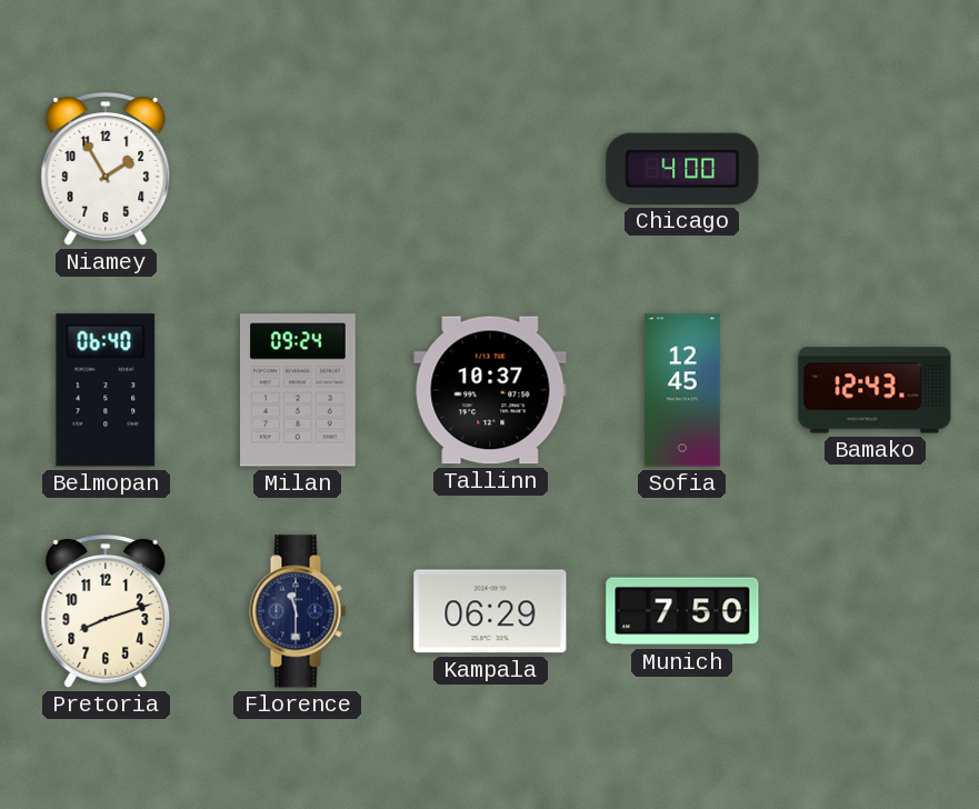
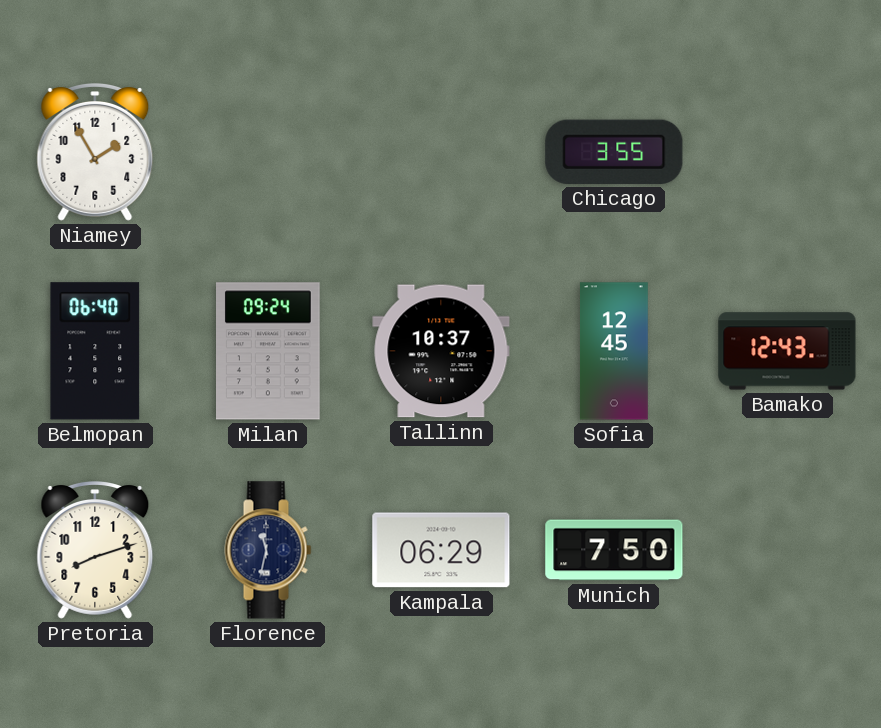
Chicago: 4:00 -> 3:55
Florence: 11:30 -> 11:32
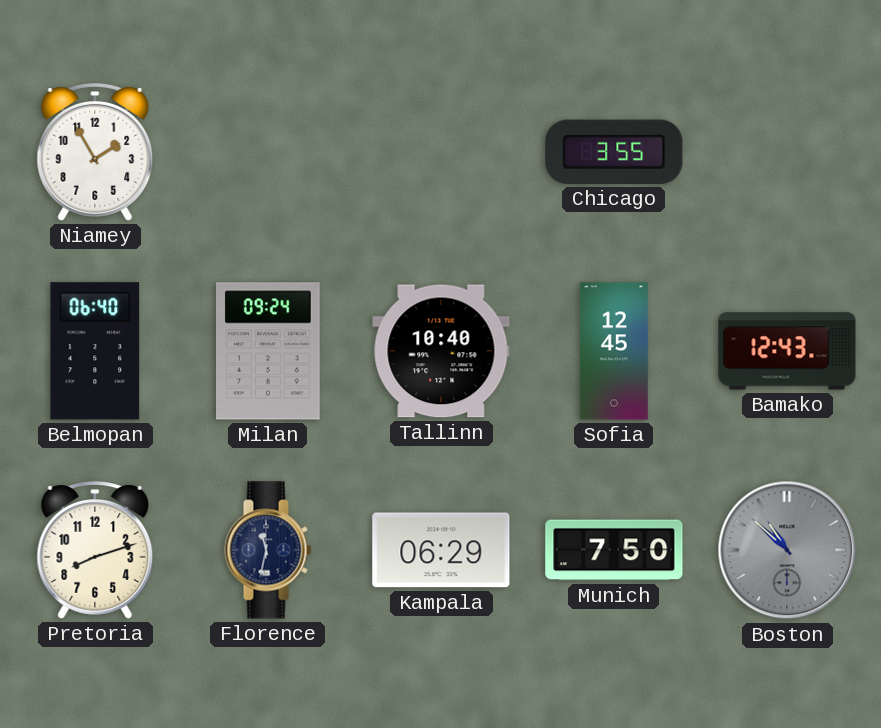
Tallinn: 10:37 -> 10:40
Boston: none -> 10:52
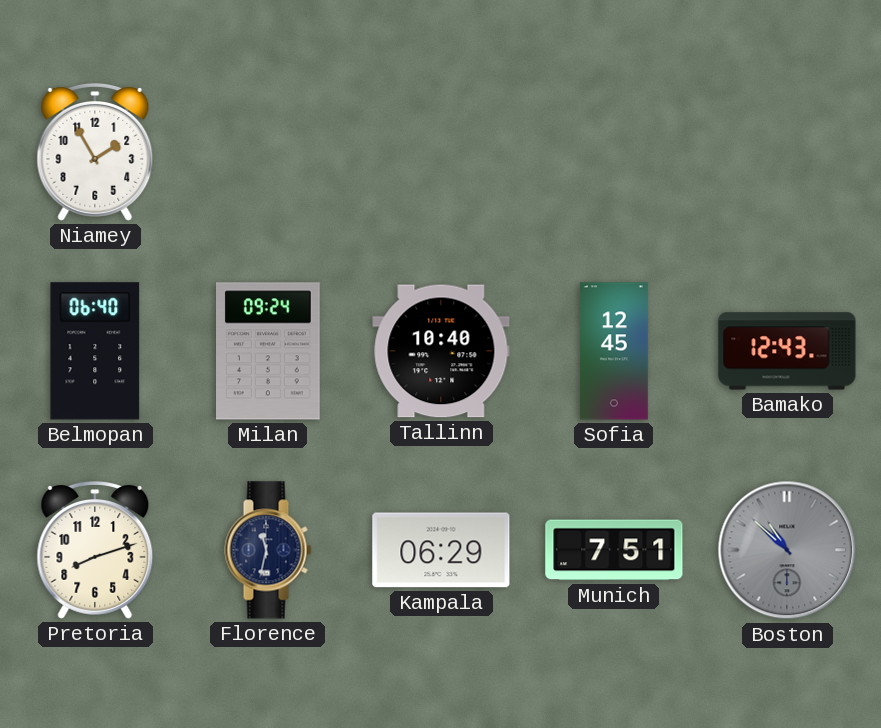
Chicago: 3:55 -> none
Munich: 7:50 -> 7:51
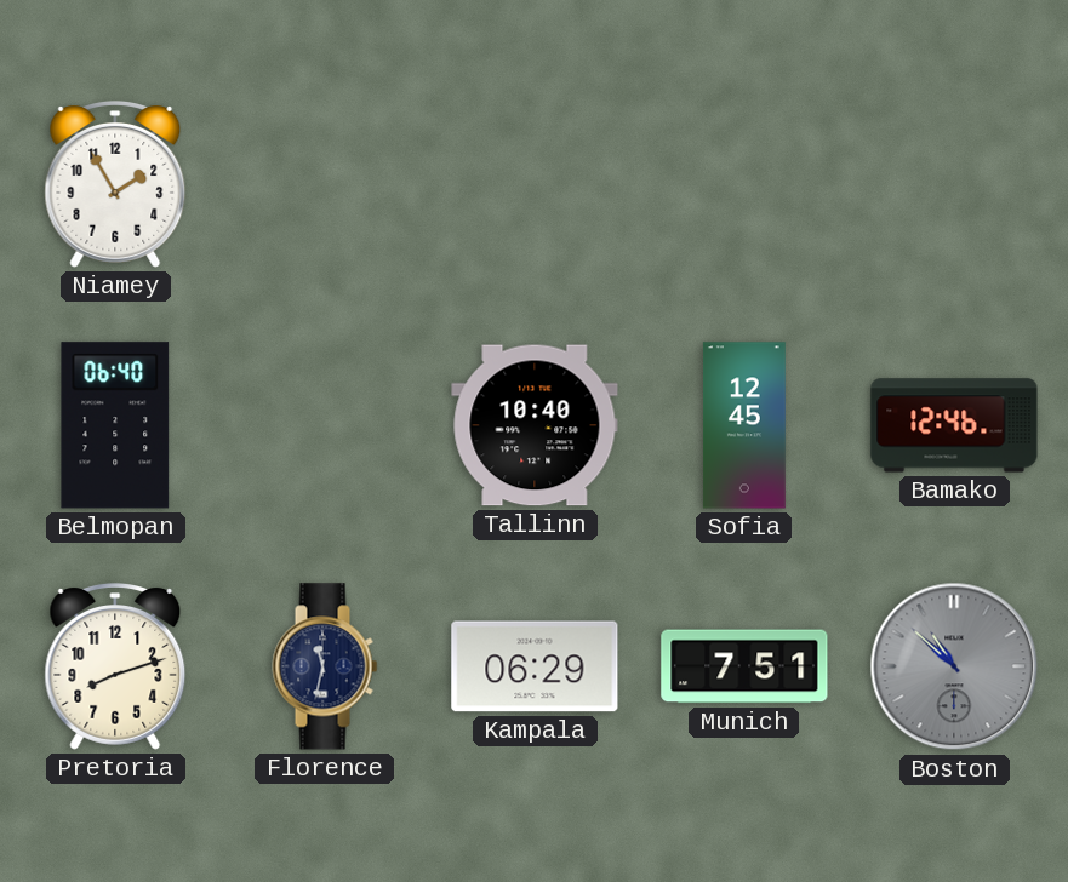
Milan: 09:24 -> none
Bamako: 12:43 -> 12:46
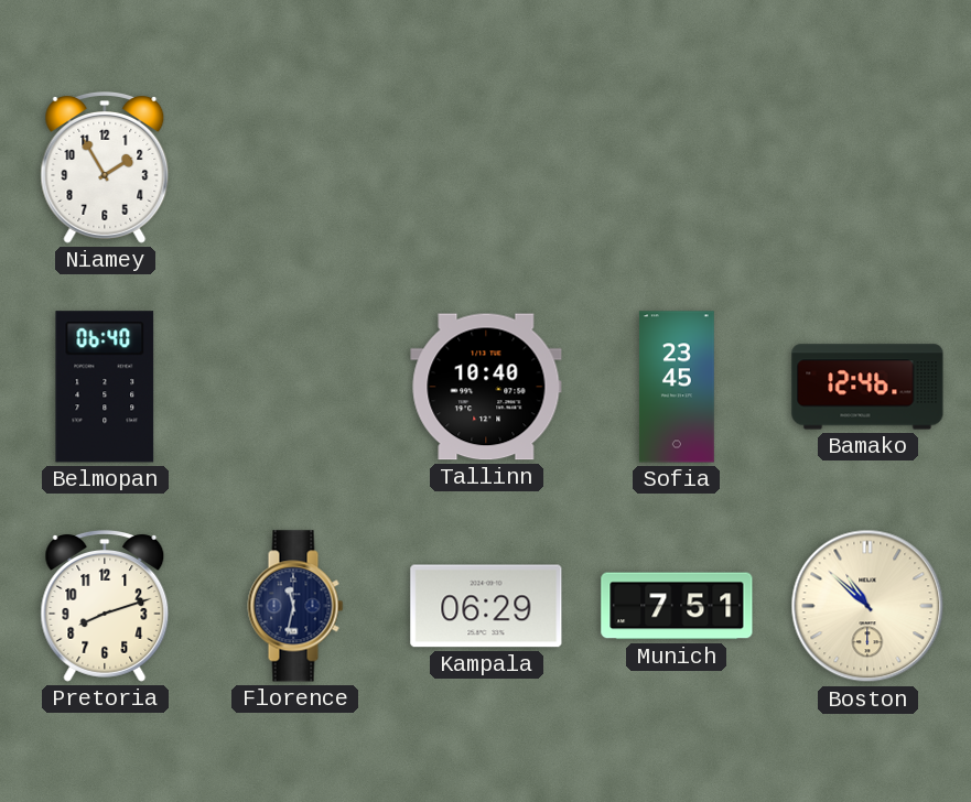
Sofia: 12:45 -> 23:45
Boston dial: grey -> cream
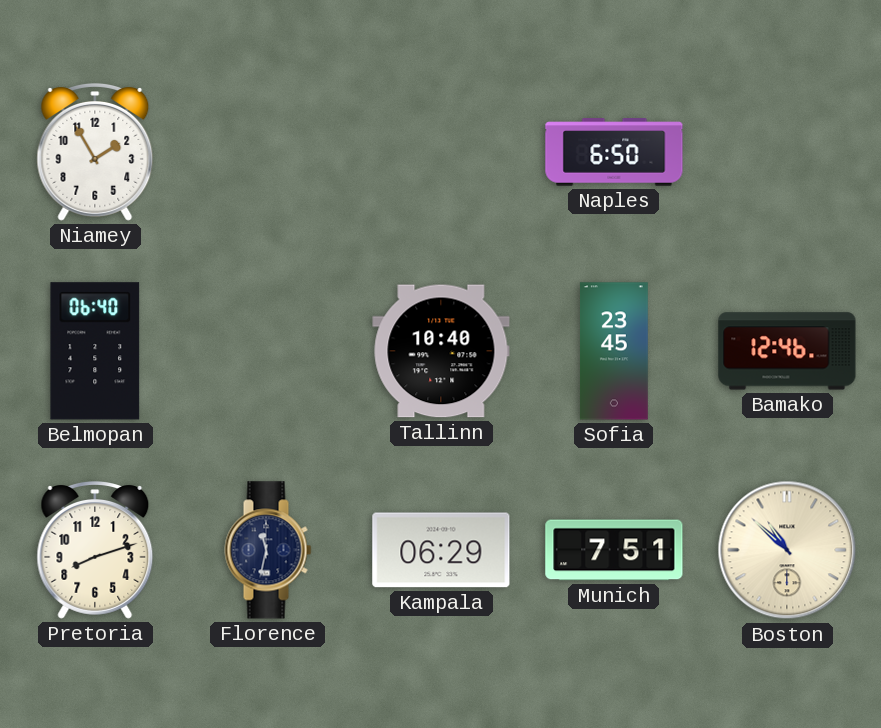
Naples: none -> 6:50
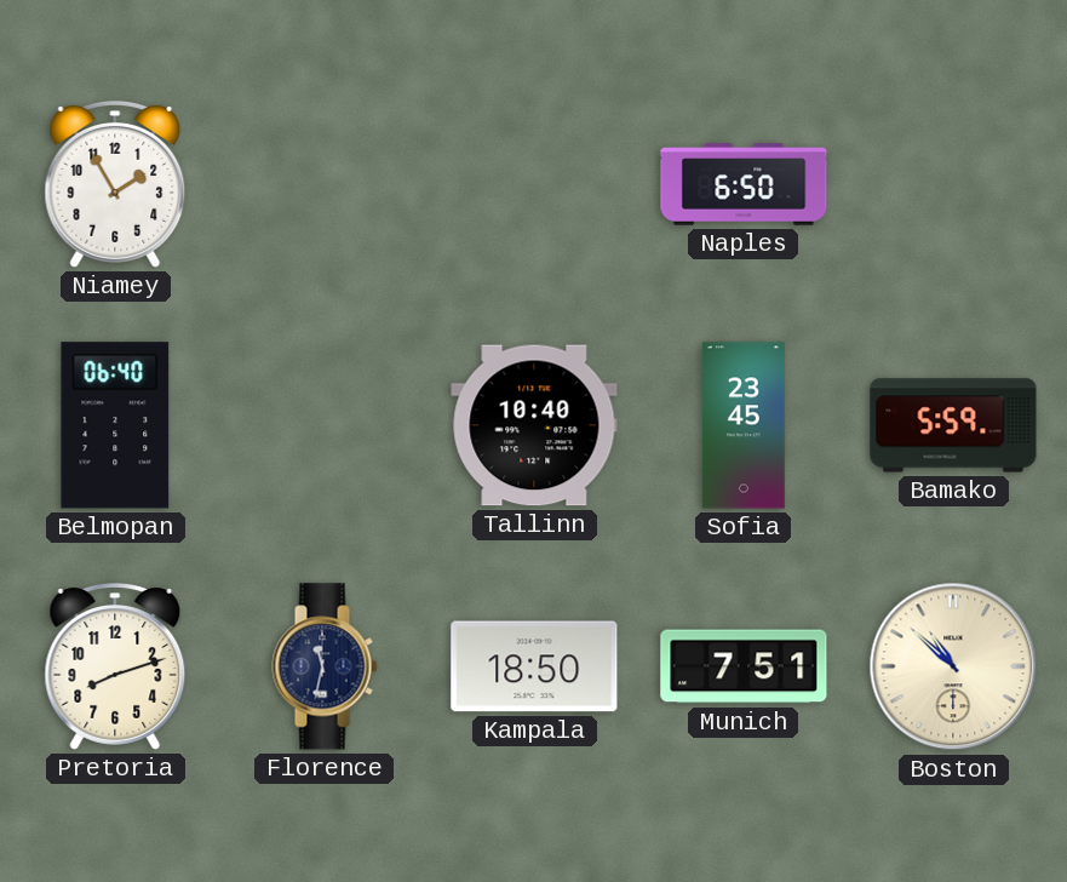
Bamako: 12:46 -> 5:59
Kampala: 06:29 -> 18:50
